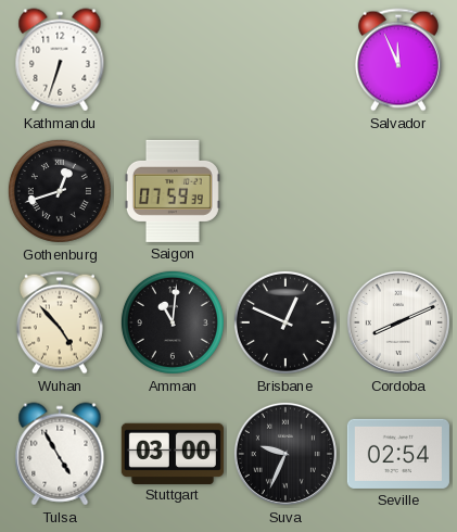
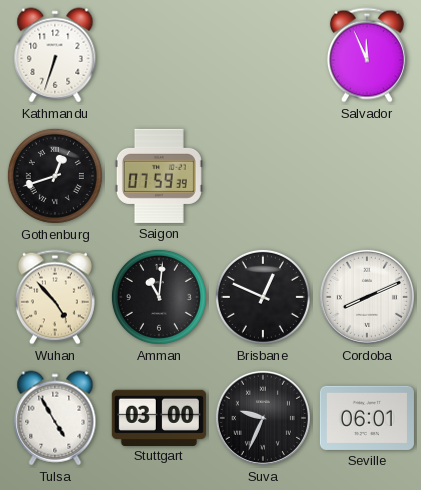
Seville: 02:54 -> 06:01
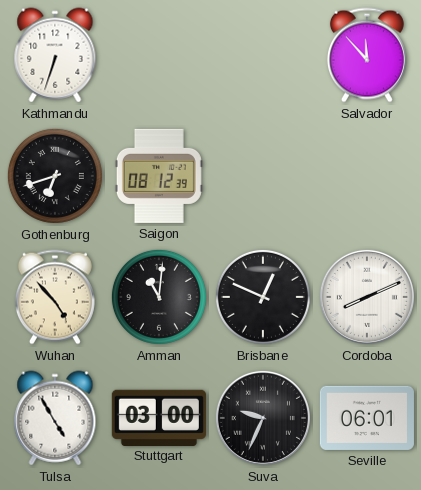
Salvador: 11:56 -> 11:53
Gothenburg: 12:42 -> 6:42
Saigon: 07:59 -> 08:12
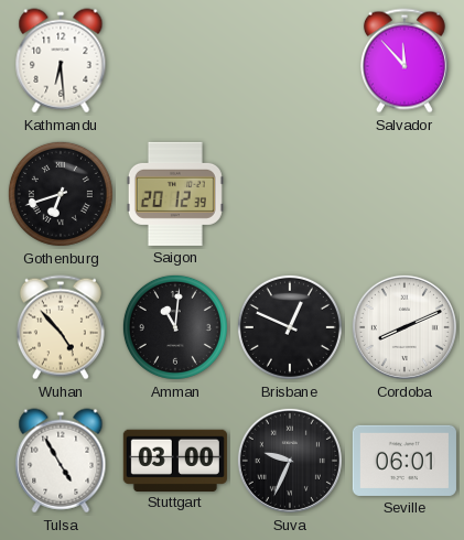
Kathmandu: 6:33 -> 6:29
Saigon: 08:12 -> 20:12
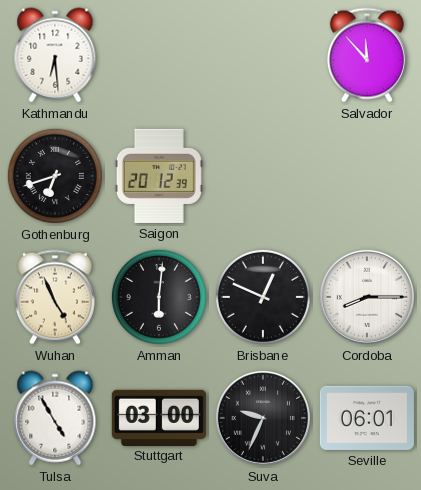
Wuhan: 4:53 -> 4:56
Amman: 11:01 -> 6:01
Cordoba: 8:11 -> 8:15
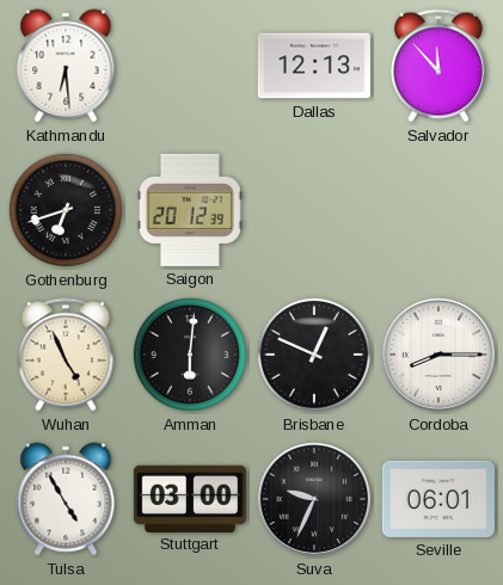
Dallas: none -> 12:13
